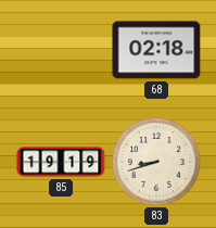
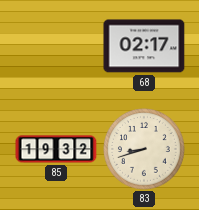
68: 02:18 -> 02:17
85: 19:19 -> 19:32
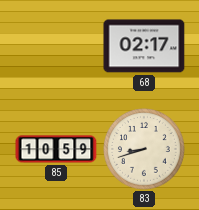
85: 19:32 -> 10:59
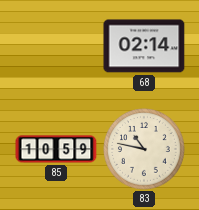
68: 02:17 -> 02:14
83: 8:42 -> 10:47
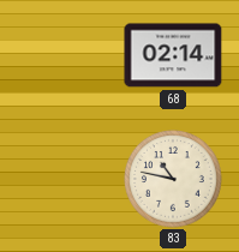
85: 10:59 -> none
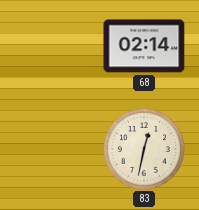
83: 10:47 -> 12:32
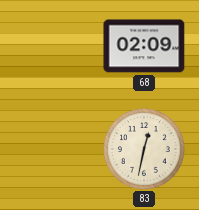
68: 02:14 -> 02:09
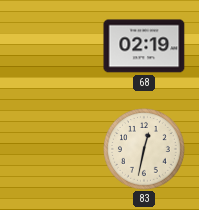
68: 02:09 -> 02:19
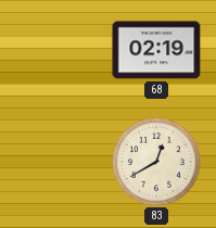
83: 12:32 -> 12:40
